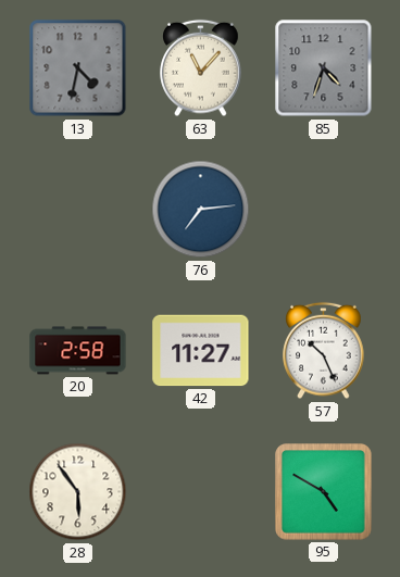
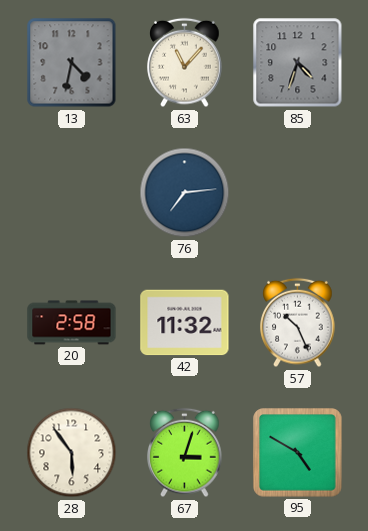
42: 11:27 -> 11:32
67: none -> 3:03
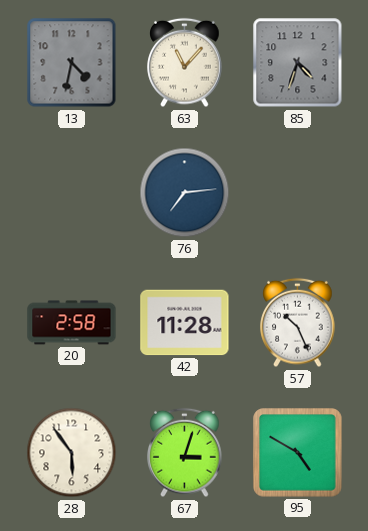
42: 11:32 -> 11:28
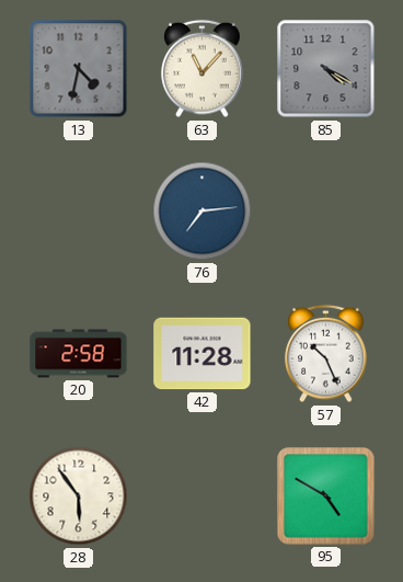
85: 4:33 -> 4:20
67: 3:03 -> none
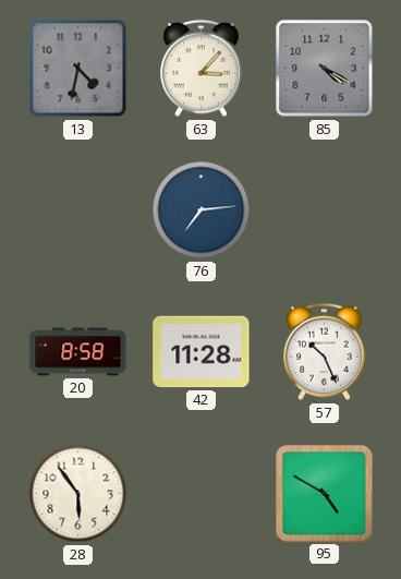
63: 11:07 -> 3:07
20: 2:58 -> 8:58
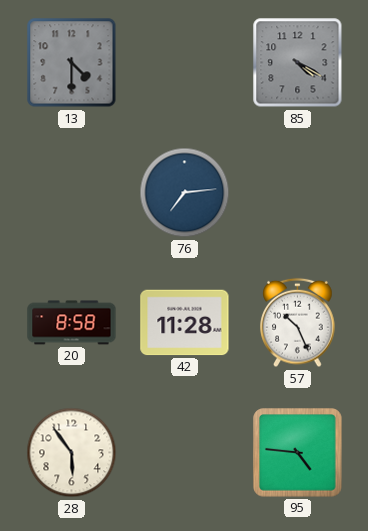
13: 4:32 -> 4:30
63: 3:07 -> none
95: 4:50 -> 4:46
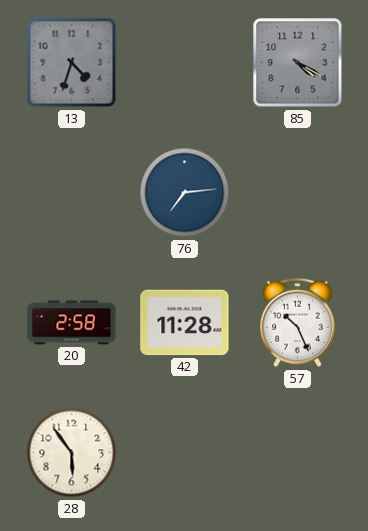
13: 4:30 -> 4:33
20: 8:58 -> 2:58
95: 4:46 -> none
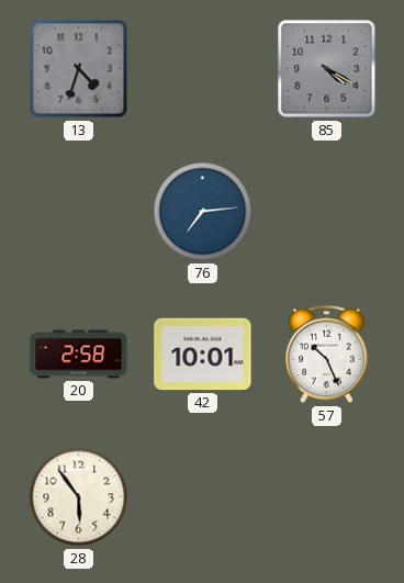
42: 11:28 -> 10:01
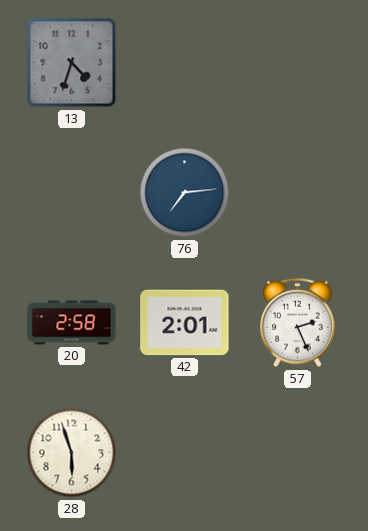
85: 4:20 -> none
42: 10:01 -> 2:01
57: 10:26 -> 2:26
28: 5:54 -> 5:57
